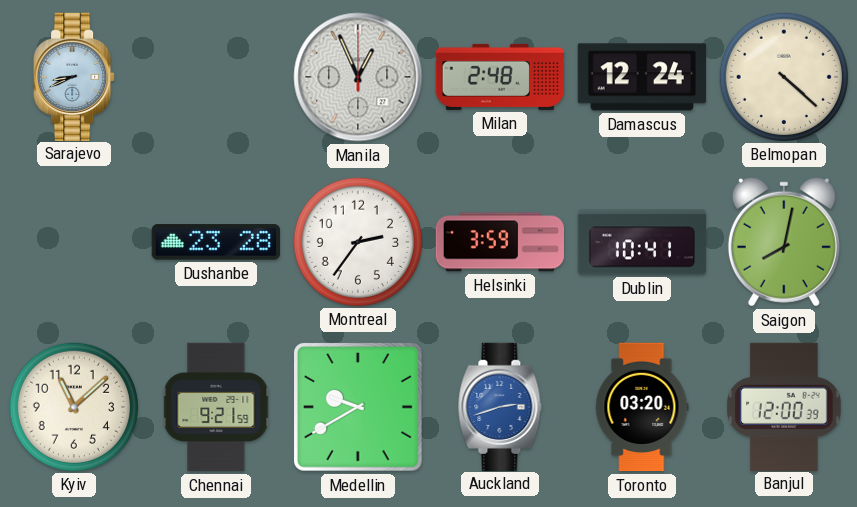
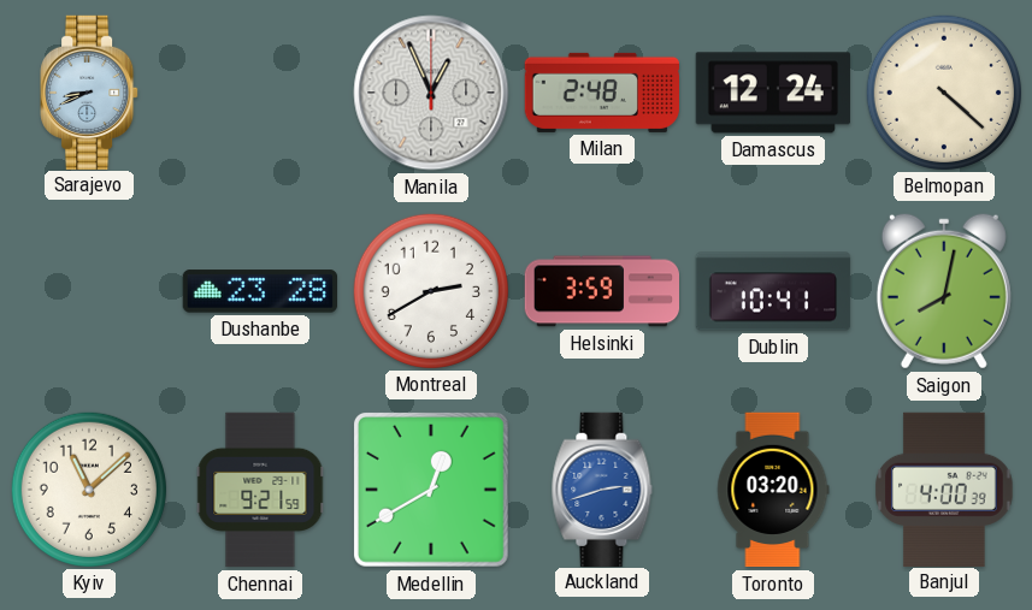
Montreal: 2:36 -> 2:40
Medellin: 9:40 -> 12:40
Banjul: 12:00 -> 4:00
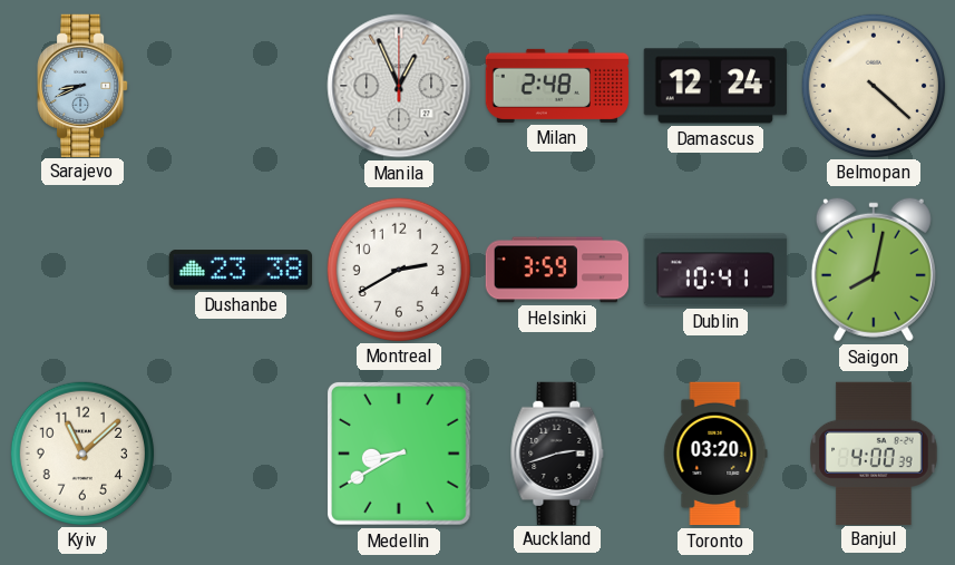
Dushanbe: 23:28 -> 23:38
Chennai: 9:21 -> none
Medellin: 12:40 -> 8:40
Auckland dial: blue -> black
